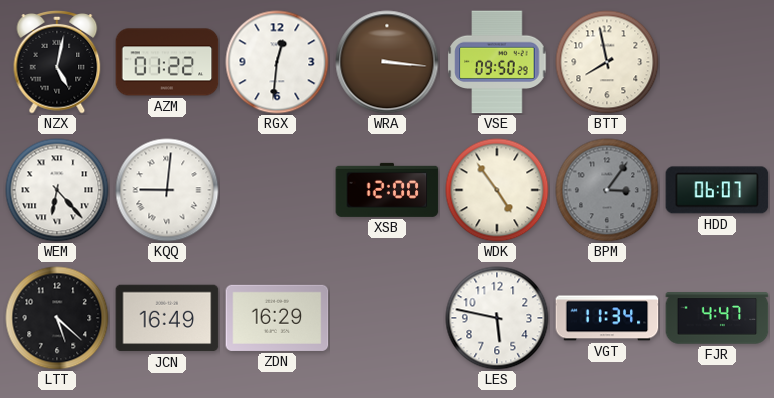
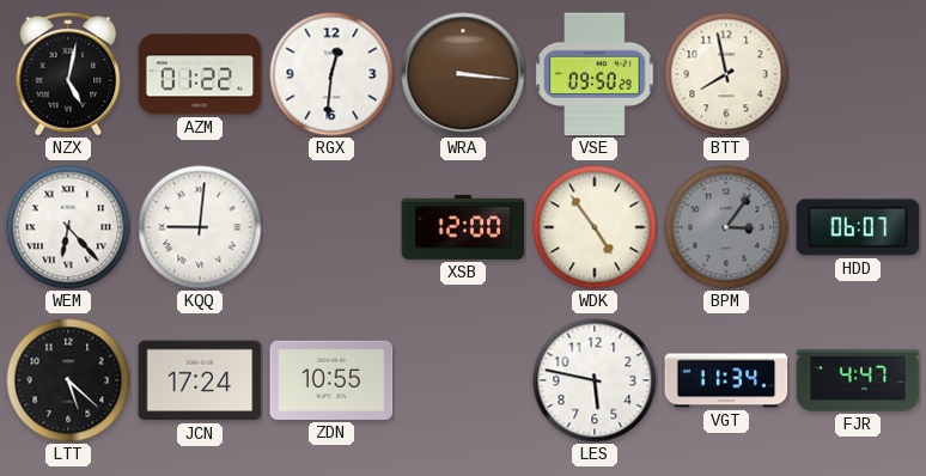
JCN: 16:49 -> 17:24
ZDN: 16:29 -> 10:55
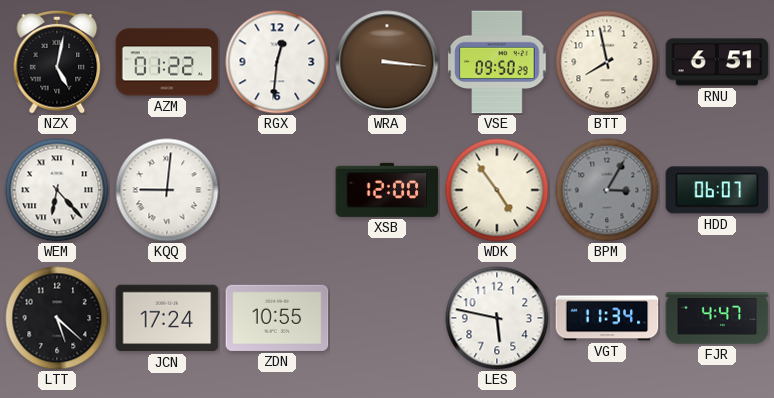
RNU: none -> 6:51
BPM: 3:06 -> 3:05
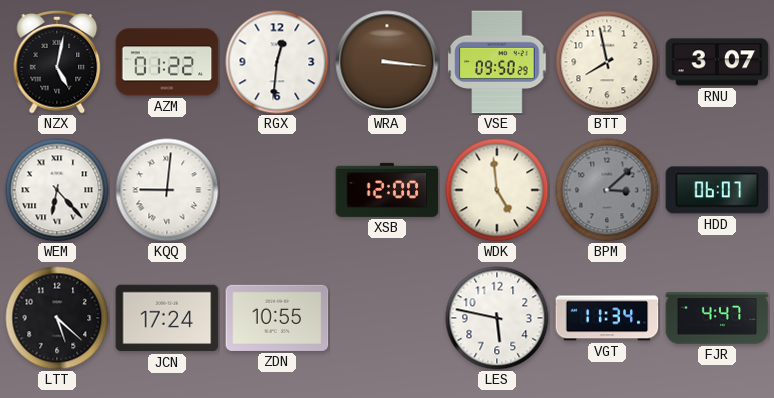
RNU: 6:51 -> 3:07
WDK: 4:54 -> 4:59
BPM: 3:05 -> 3:08
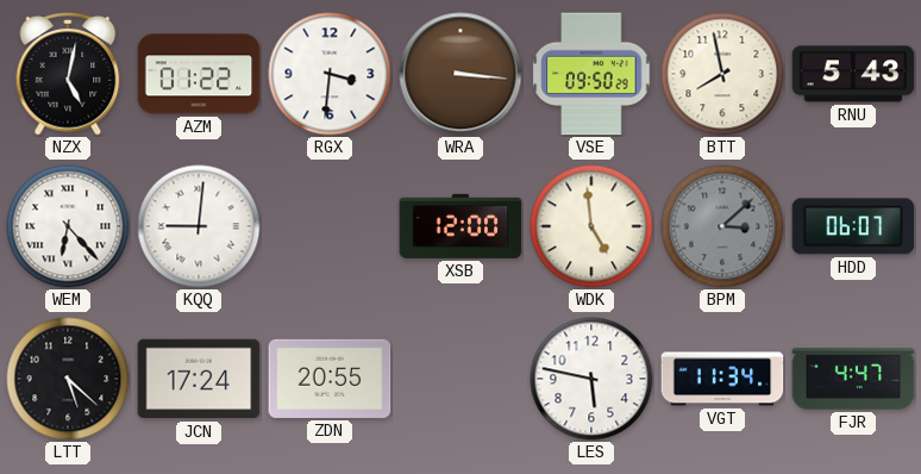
RGX: 12:31 -> 3:31
RNU: 3:07 -> 5:43
ZDN: 10:55 -> 20:55
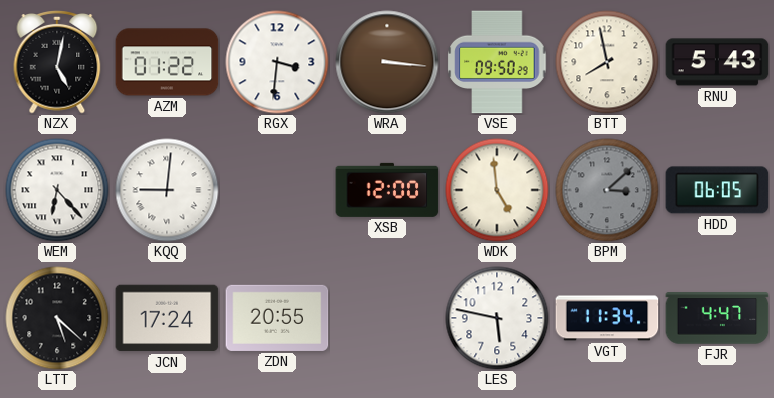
HDD: 06:07 -> 06:05
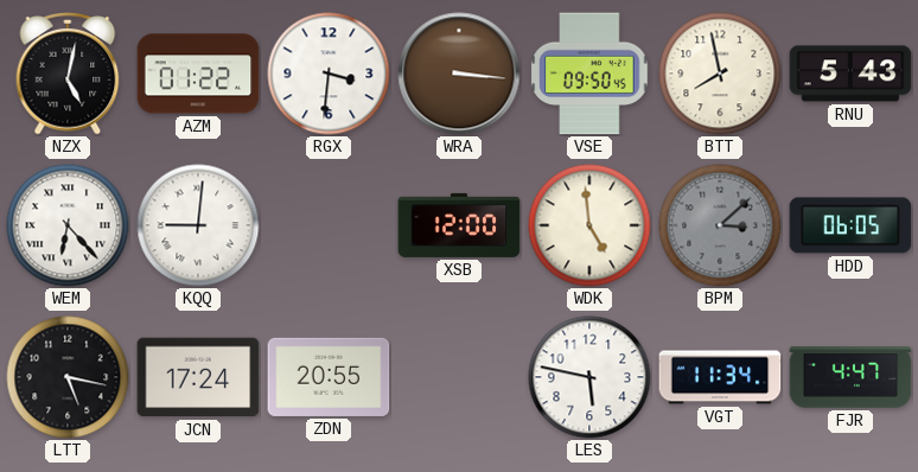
VSE: 09:50:29 -> 09:50:45
LTT: 5:22 -> 5:17
